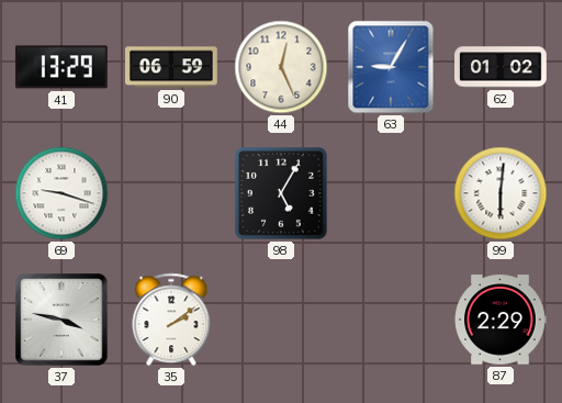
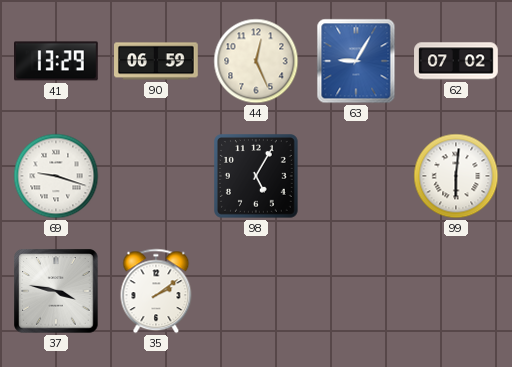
62: 01:02 -> 07:02
87: 2:29 -> none
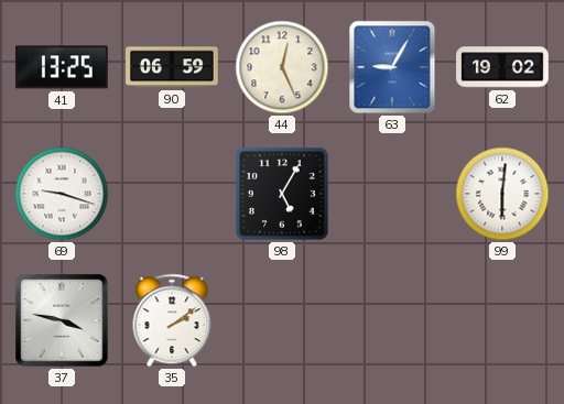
41: 13:29 -> 13:25
62: 07:02 -> 19:02
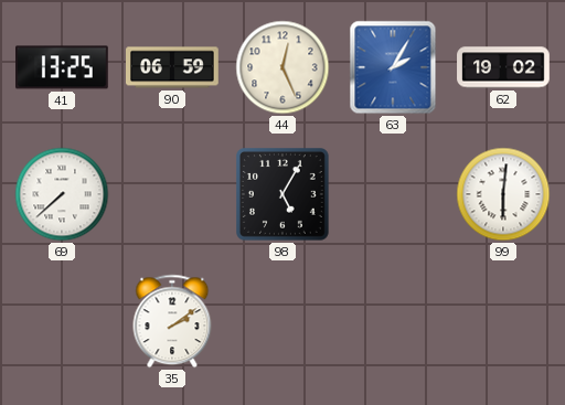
63: 9:05 -> 2:05
69: 9:18 -> 7:38
37: 3:47 -> none
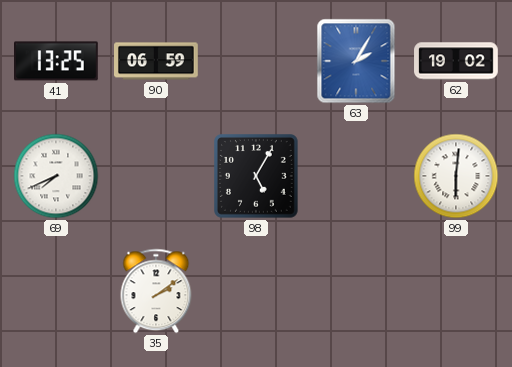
44: 12:26 -> none
69: 7:38 -> 7:41
